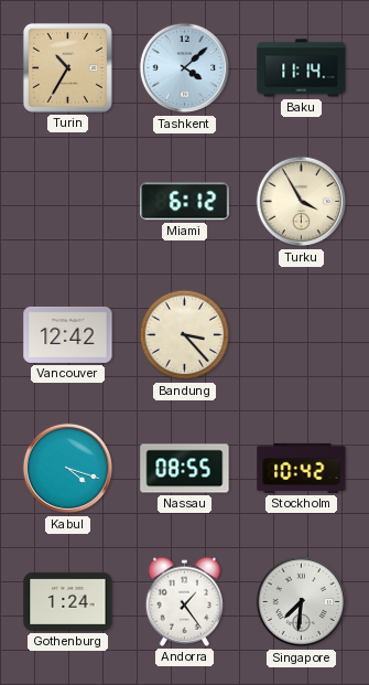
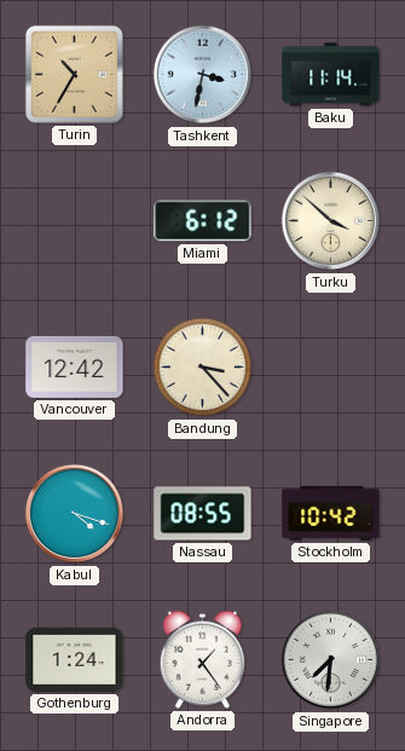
Tashkent: 4:08 -> 3:32
Turku: 3:55 -> 3:52
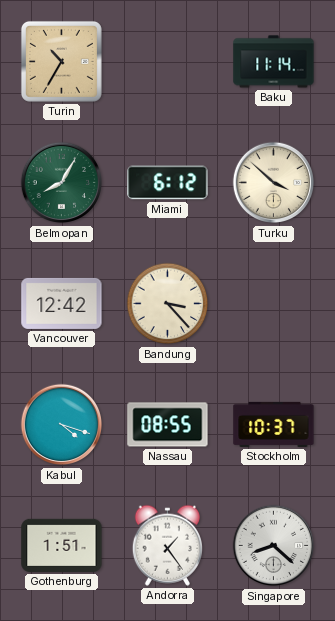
Tashkent: 3:32 -> none
Belmopan: none -> 8:05
Stockholm: 10:42 -> 10:37
Gothenburg: 1:24 -> 1:51
Singapore: 7:31 -> 8:22
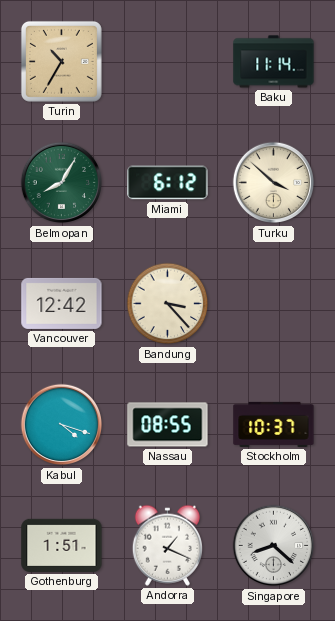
Andorra: 1:24 -> 1:19
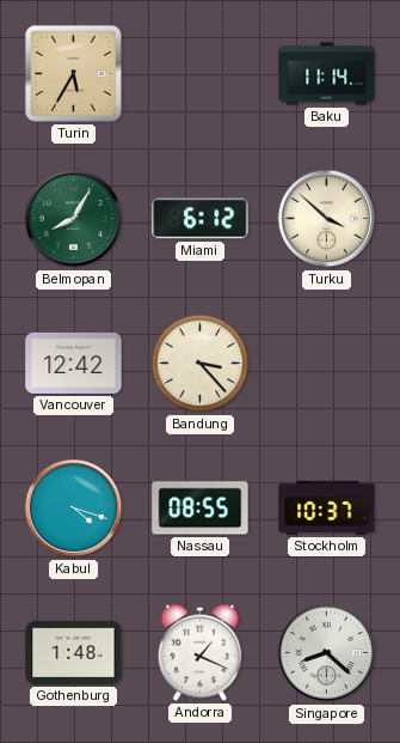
Turin: 10:35 -> 5:35
Gothenburg: 1:51 -> 1:48
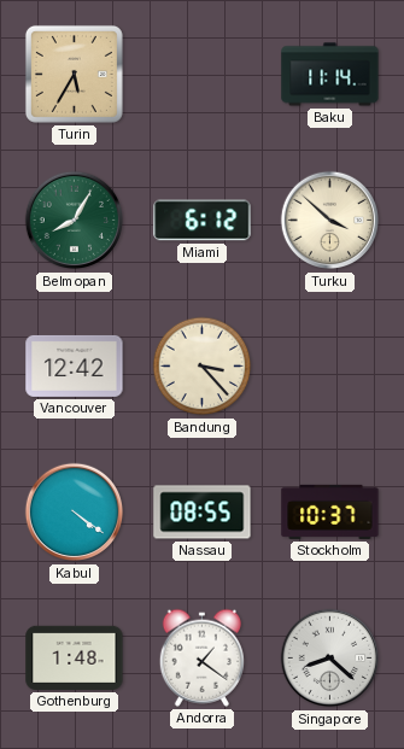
Kabul: 4:18 -> 4:21
Andorra: 1:19 -> 1:21
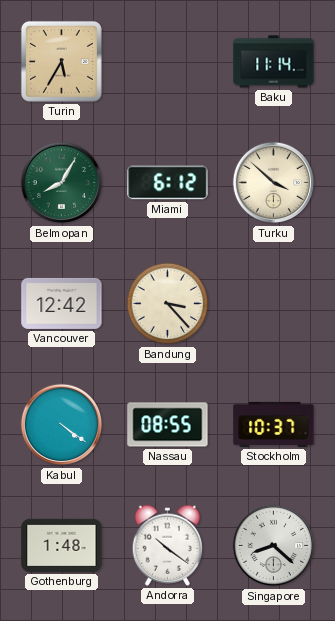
Andorra: 1:21 -> 10:21
